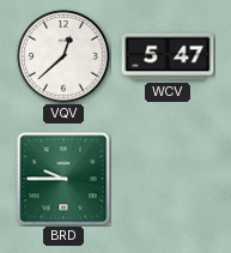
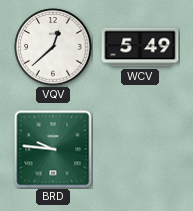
WCV: 5:47 -> 5:49
BRD: 9:45 -> 9:46
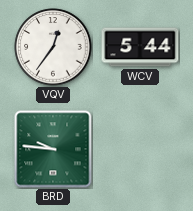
VQV: 12:38 -> 12:36
WCV: 5:49 -> 5:44
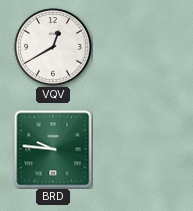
VQV: 12:36 -> 12:40
WCV: 5:44 -> none
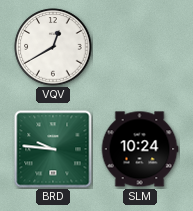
SLM: none -> 10:24
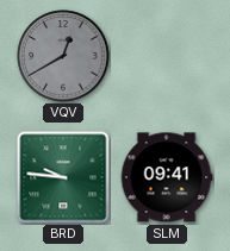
VQV dial: white -> grey
SLM: 10:24 -> 09:41
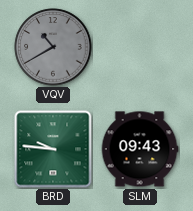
VQV: 12:40 -> 10:40
SLM: 09:41 -> 09:43
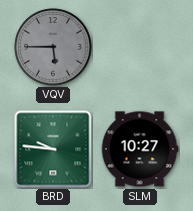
VQV: 10:40 -> 5:45
SLM: 09:43 -> 10:27
